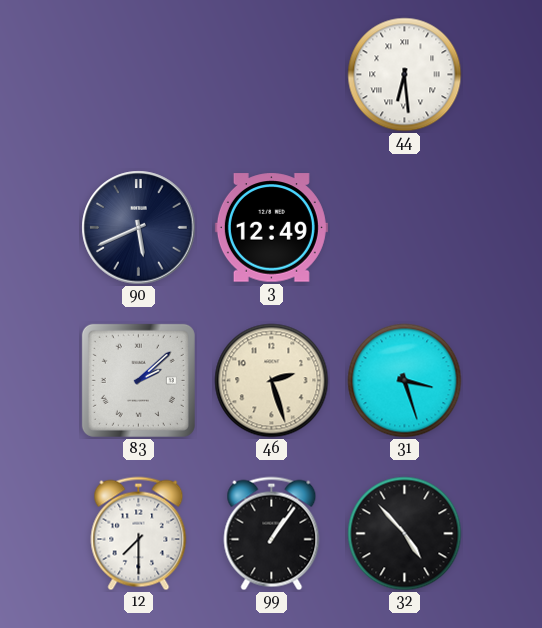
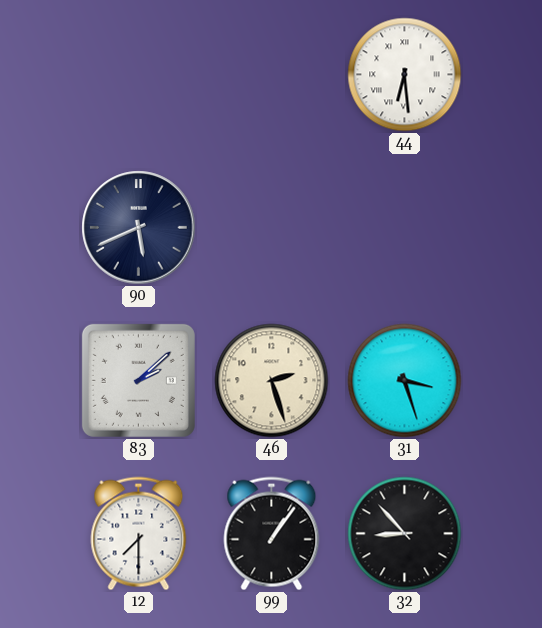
3: 12:49 -> none
32: 4:53 -> 8:53
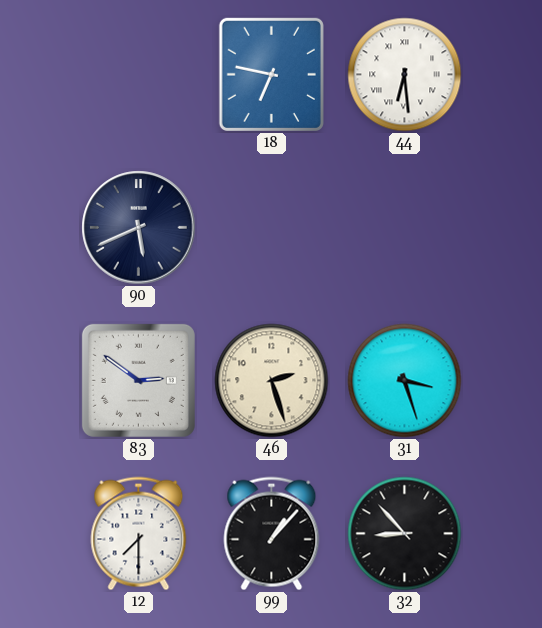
18: none -> 6:47
83: 2:08 -> 2:51
99: 1:06 -> 1:07
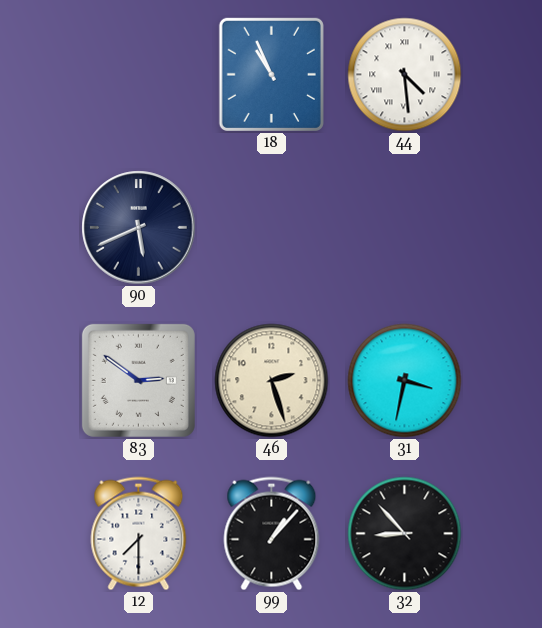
18: 6:47 -> 10:56
44: 6:29 -> 4:29
31: 3:27 -> 3:32
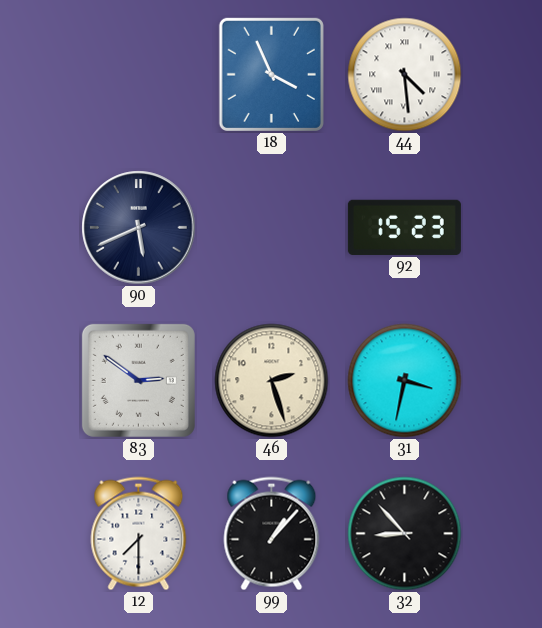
18: 10:56 -> 3:56
92: none -> 15:23
